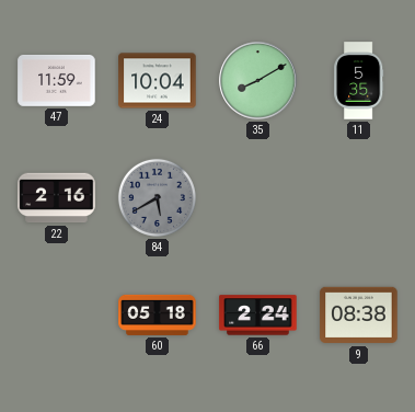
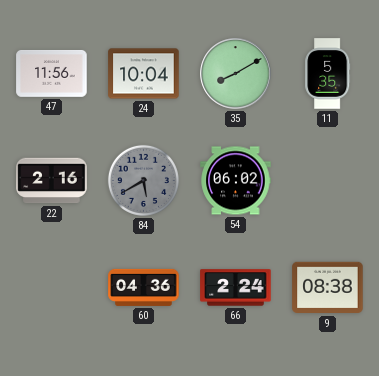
47: 11:59 -> 11:56
54: none -> 06:02
60: 05:18 -> 04:36
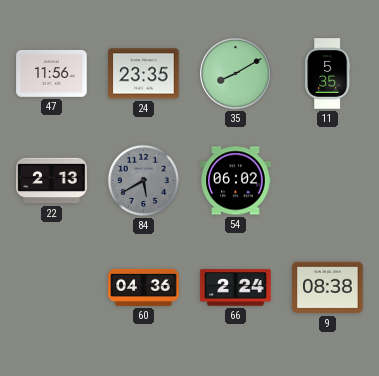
24: 10:04 -> 23:35
22: 2:16 -> 2:13
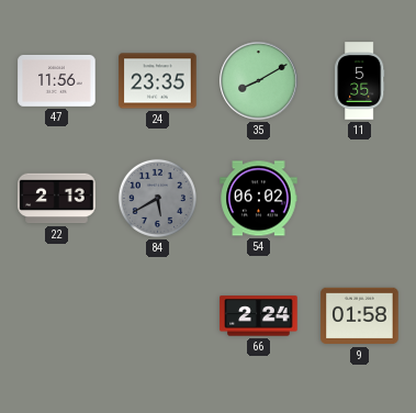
60: 04:36 -> none
9: 08:38 -> 01:58
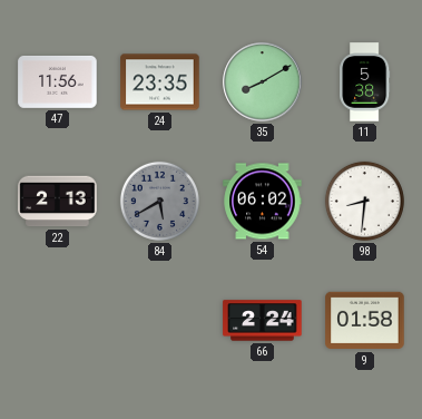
11: 5:35 -> 5:38
98: none -> 8:31
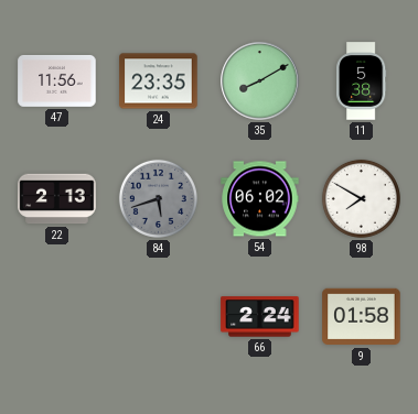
84: 5:40 -> 5:42
98: 8:31 -> 7:50
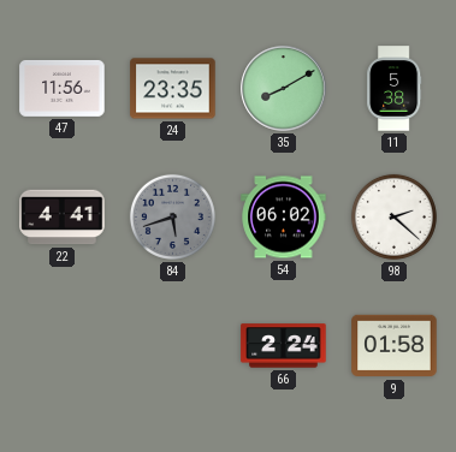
22: 2:13 -> 4:41
98: 7:50 -> 2:22
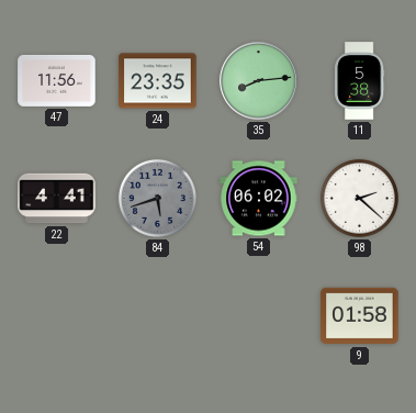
35: 8:10 -> 8:14
66: 2:24 -> none
